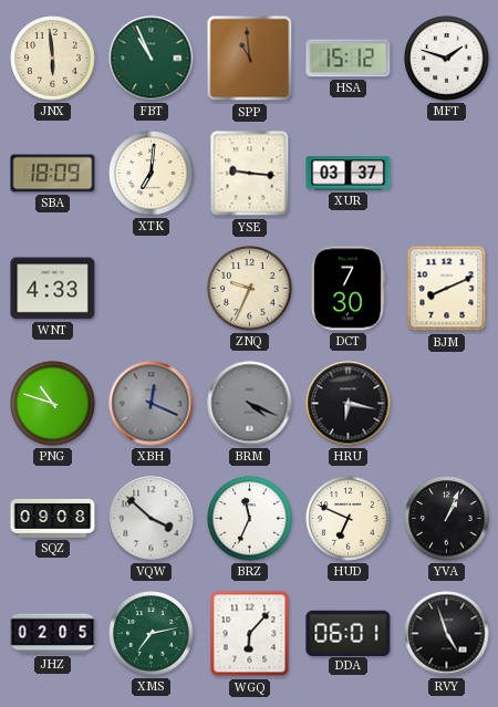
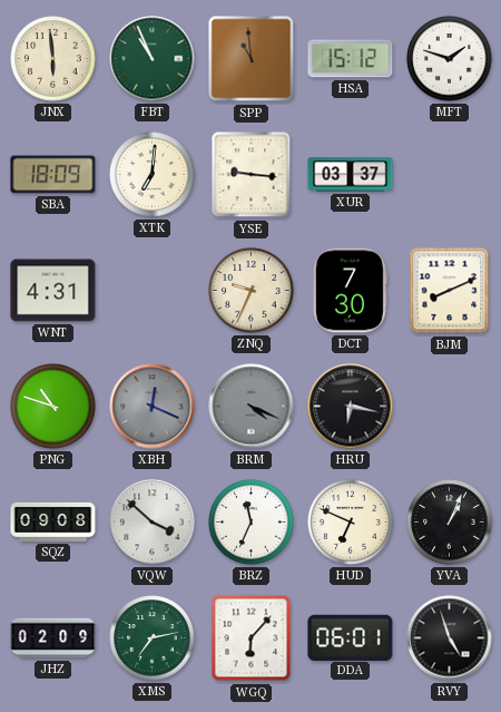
WNT: 4:33 -> 4:31
JHZ: 02:05 -> 02:09
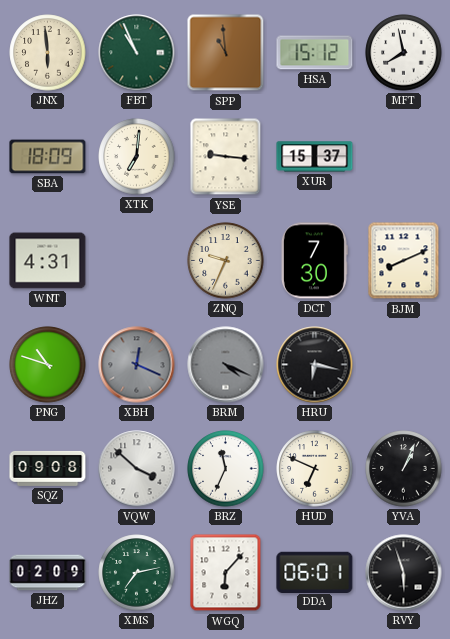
MFT: 1:48 -> 7:58
XUR: 03:37 -> 15:37
RVY: 4:57 -> 5:57
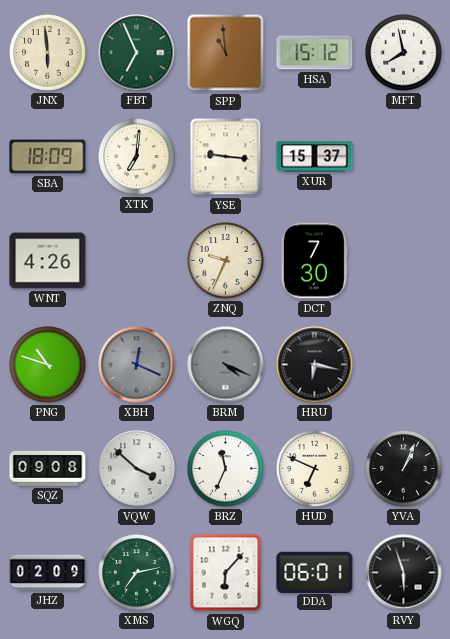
FBT: 10:56 -> 6:56
WNT: 4:31 -> 4:26
BJM: 8:11 -> none
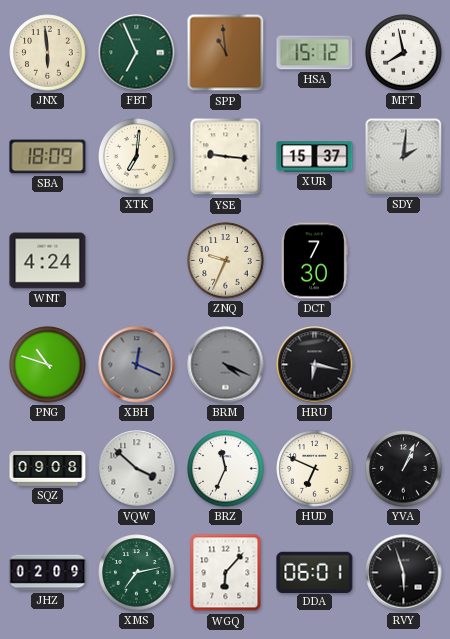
SDY: none -> 2:01
WNT: 4:26 -> 4:24
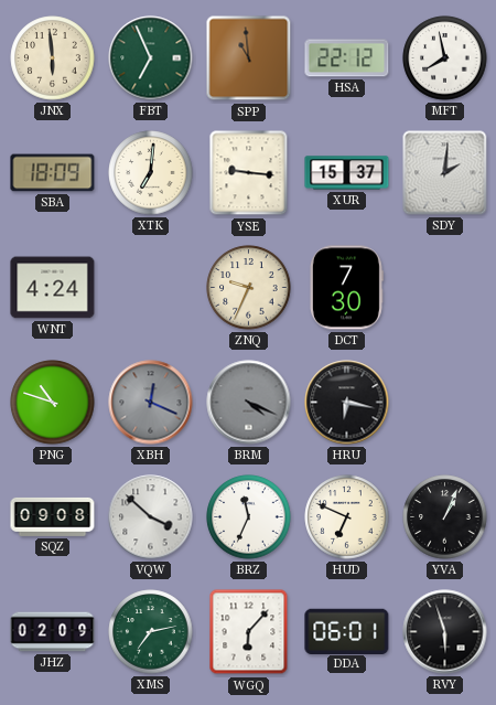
HSA: 15:12 -> 22:12
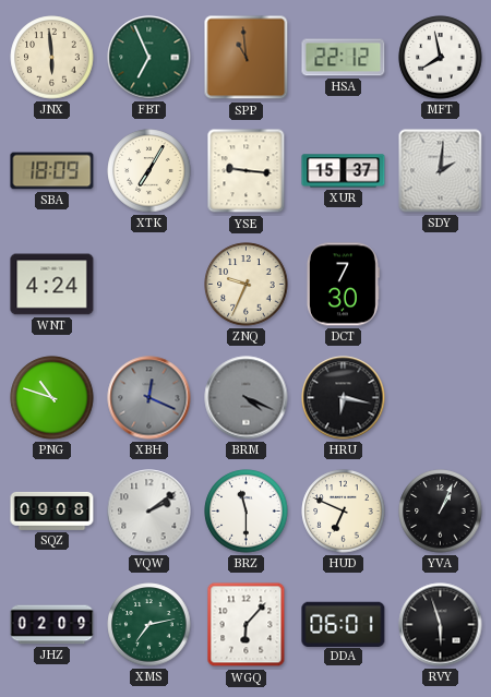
XTK: 7:01 -> 7:05
VQW: 3:52 -> 2:09
BRZ: 11:34 -> 11:30
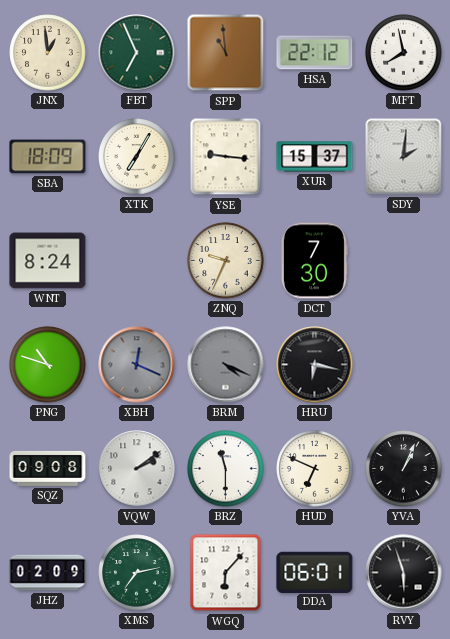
JNX: 5:59 -> 12:59
WNT: 4:24 -> 8:24
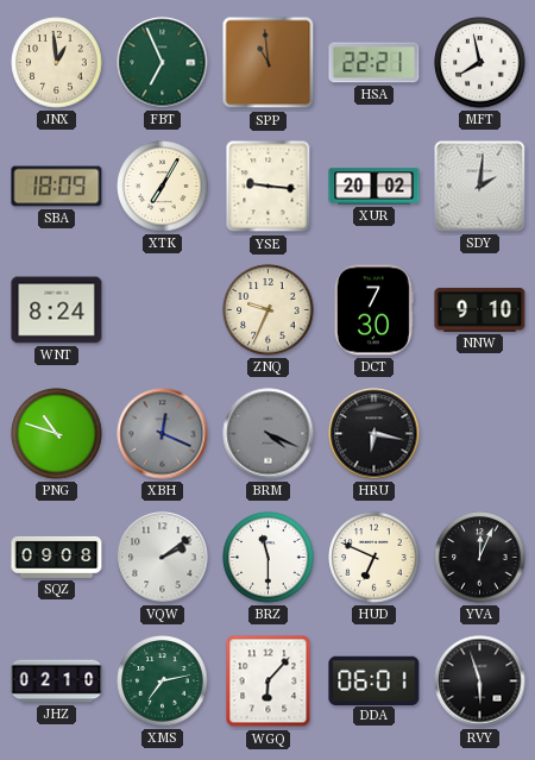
HSA: 22:12 -> 22:21
XUR: 15:37 -> 20:02
NNW: none -> 9:10
YVA: 1:04 -> 12:04
JHZ: 02:09 -> 02:10
